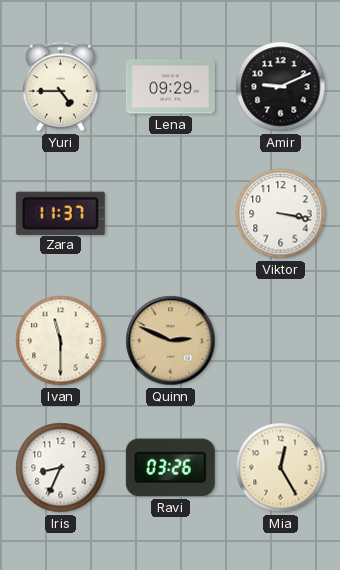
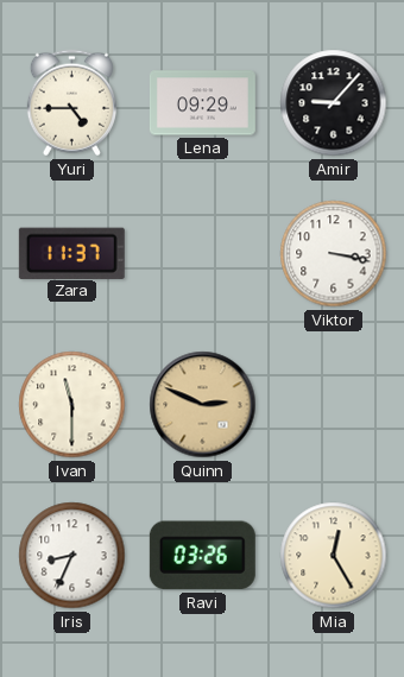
Amir: 9:11 -> 9:07
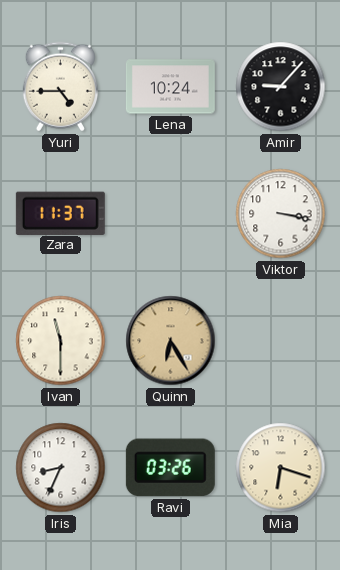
Lena: 09:29 -> 10:24
Quinn: 2:49 -> 6:25
Mia: 12:25 -> 6:18
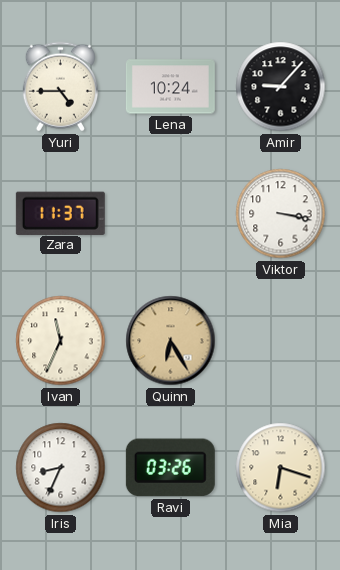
Ivan: 11:30 -> 11:34
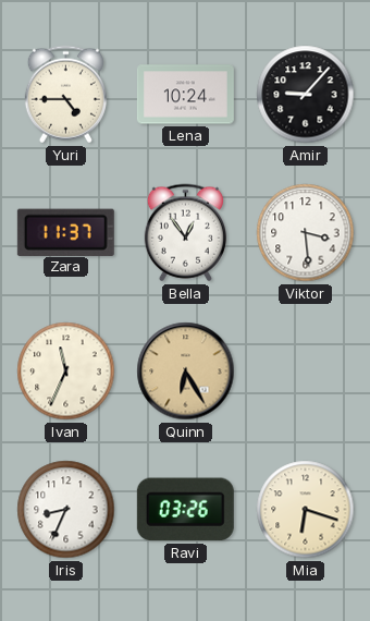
Bella: none -> 12:54
Viktor: 3:17 -> 3:29
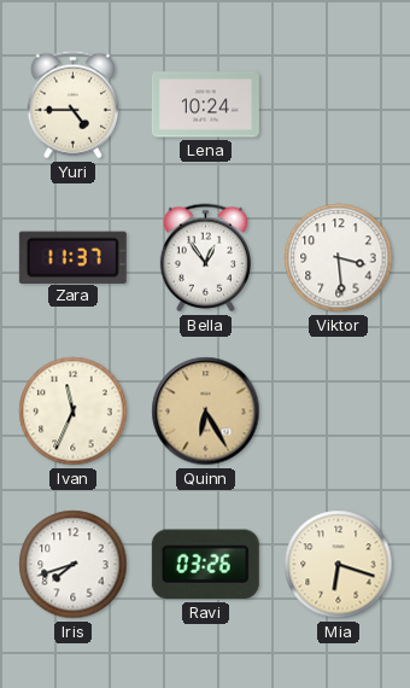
Amir: 9:07 -> none
Iris: 8:34 -> 7:42
